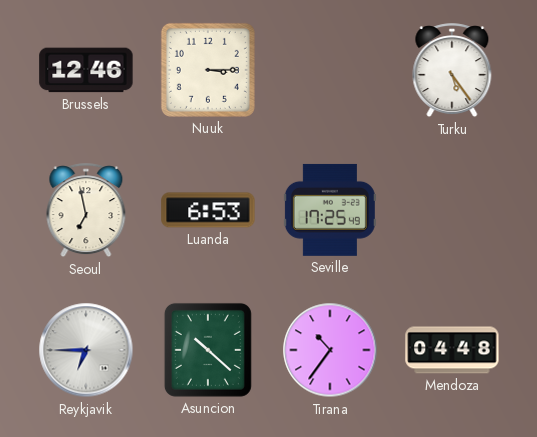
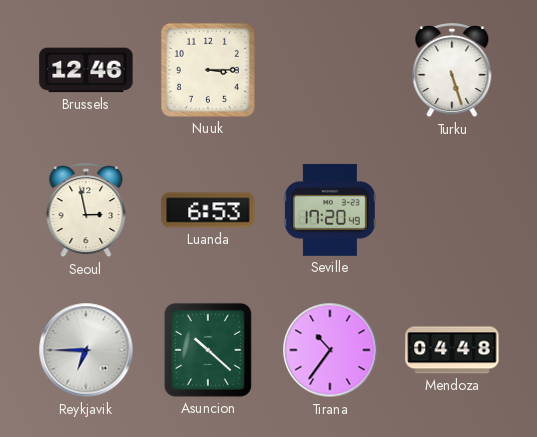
Turku: 5:24 -> 5:27
Seoul: 6:58 -> 2:58
Seville: 17:25 -> 17:20
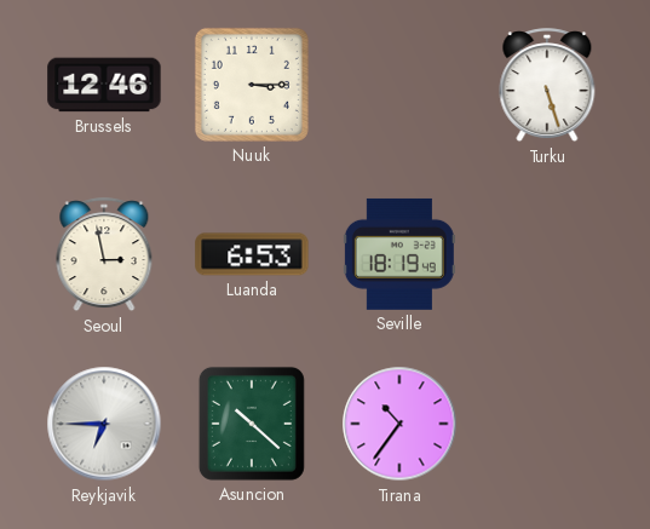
Seville: 17:20 -> 18:19
Mendoza: 04:48 -> none
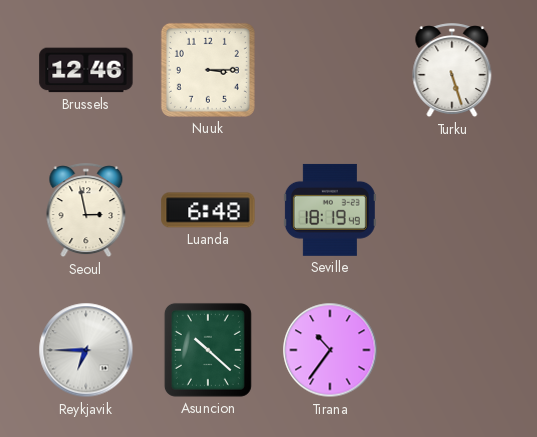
Luanda: 6:53 -> 6:48
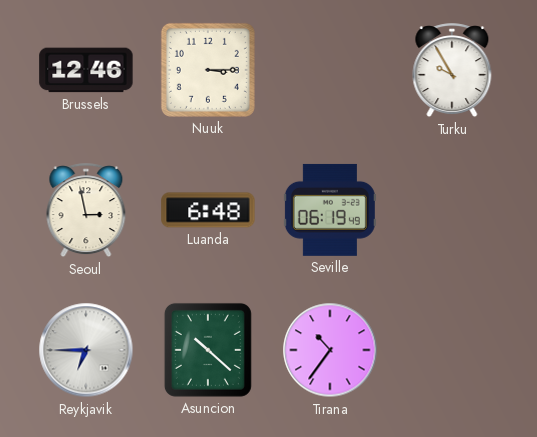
Turku: 5:27 -> 9:55
Seville: 18:19 -> 06:19
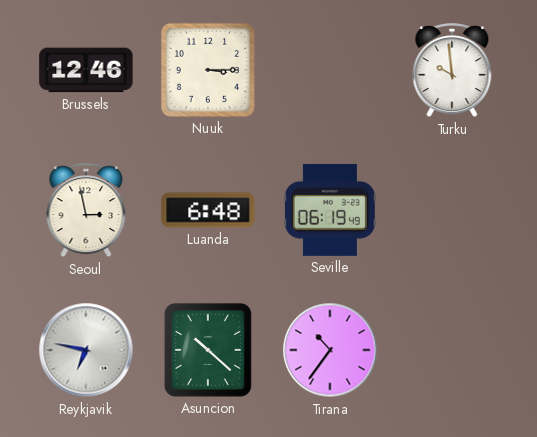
Turku: 9:55 -> 9:59
Reykjavik: 6:45 -> 6:47
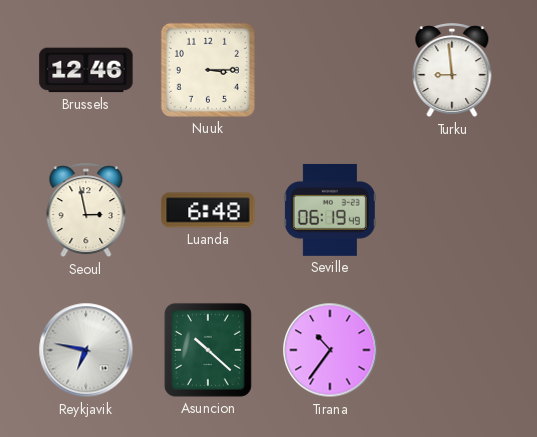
Turku: 9:59 -> 8:59
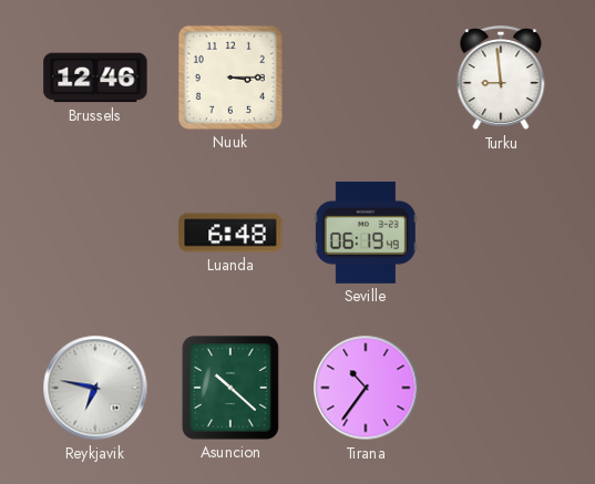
Seoul: 2:58 -> none
